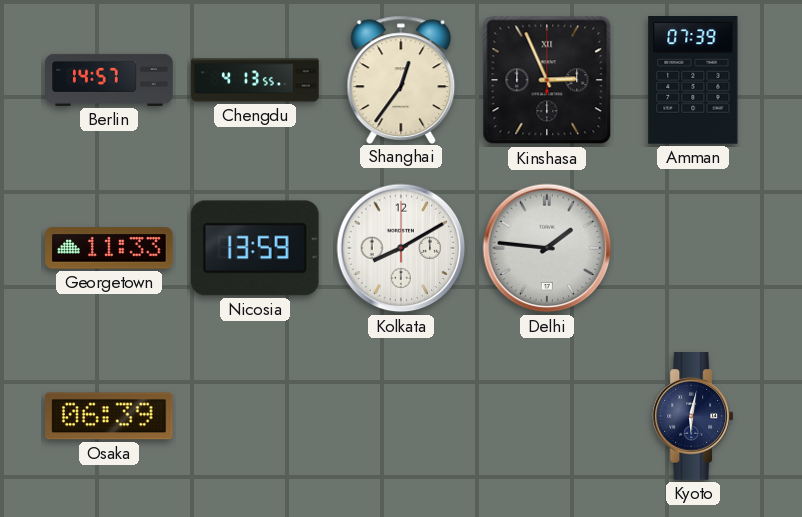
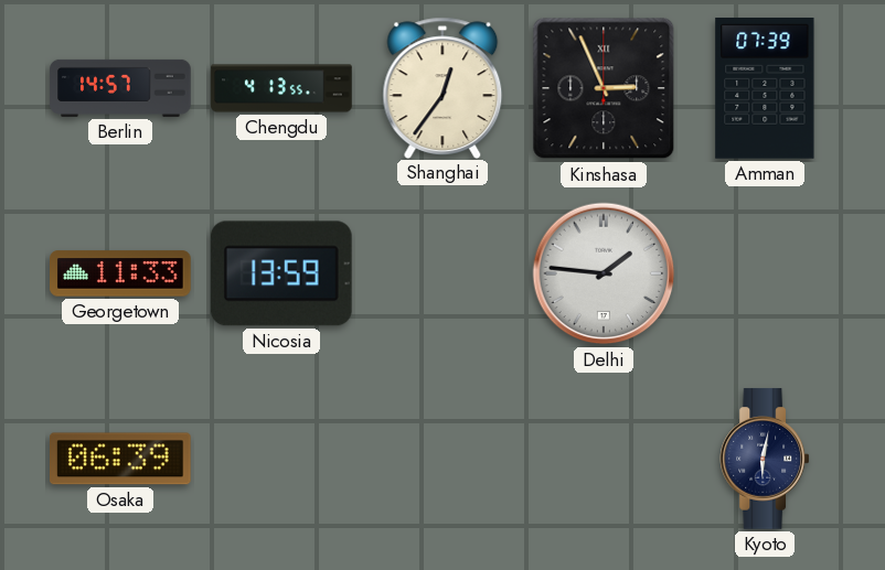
Kolkata: 8:10 -> none
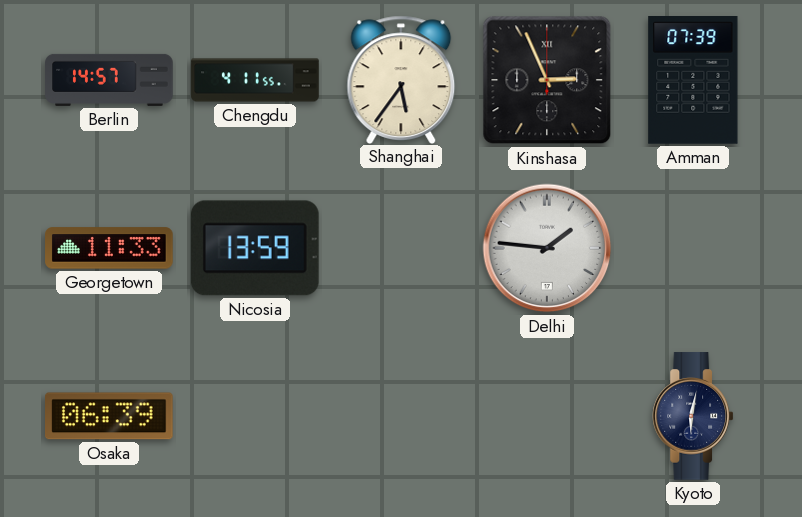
Chengdu: 4:13 -> 4:11
Shanghai: 12:36 -> 5:36
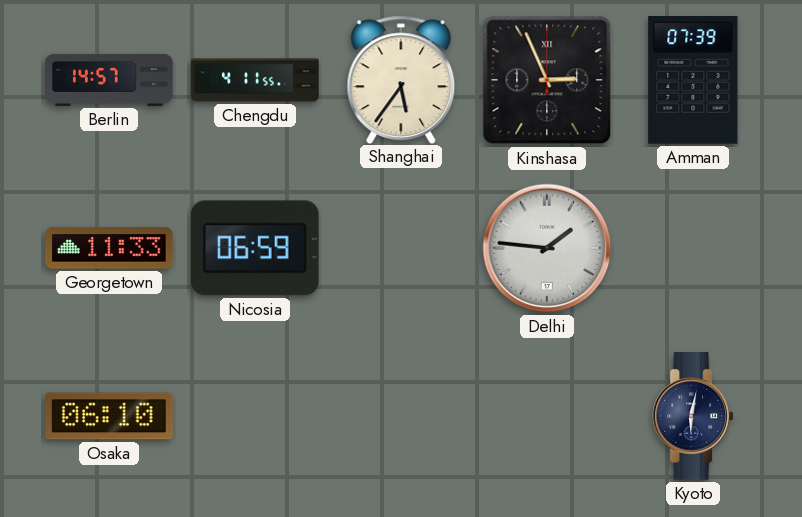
Nicosia: 13:59 -> 06:59
Osaka: 06:39 -> 06:10
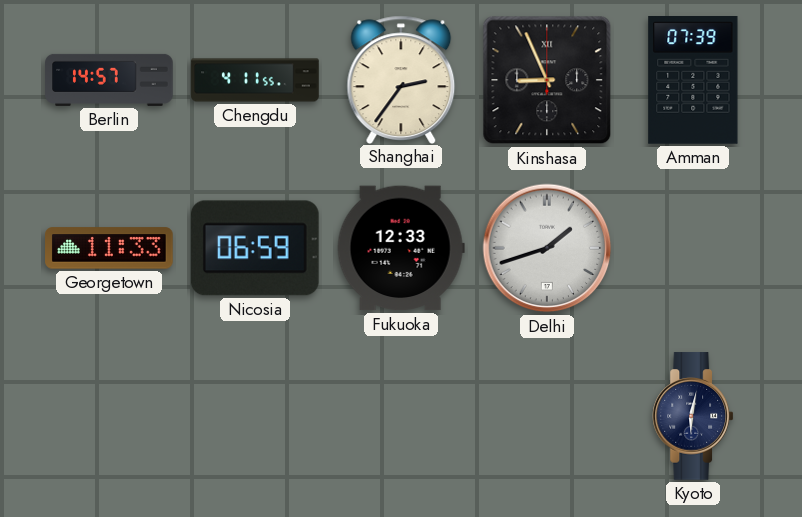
Shanghai: 5:36 -> 2:36
Kinshasa: 2:56 -> 8:56
Fukuoka: none -> 12:33
Delhi: 1:46 -> 1:42
Osaka: 06:10 -> none
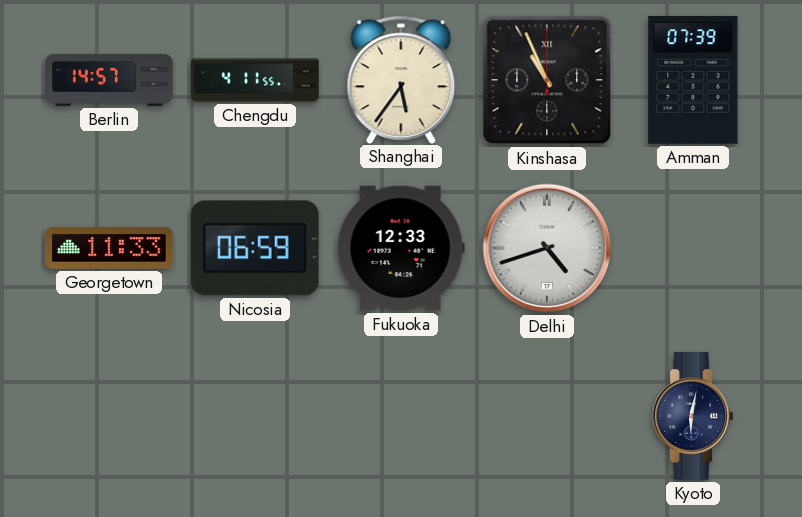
Shanghai: 2:36 -> 5:36
Kinshasa: 8:56 -> 10:56
Delhi: 1:42 -> 4:42
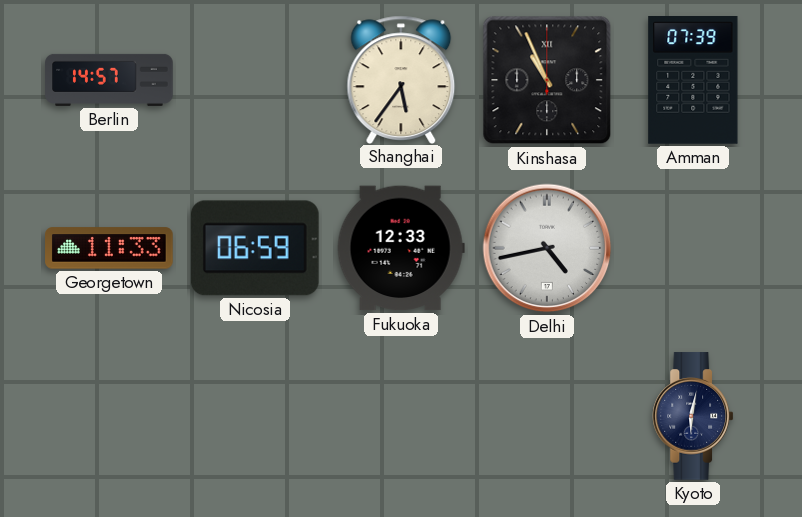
Chengdu: 4:11 -> none
Delhi: 4:42 -> 4:43
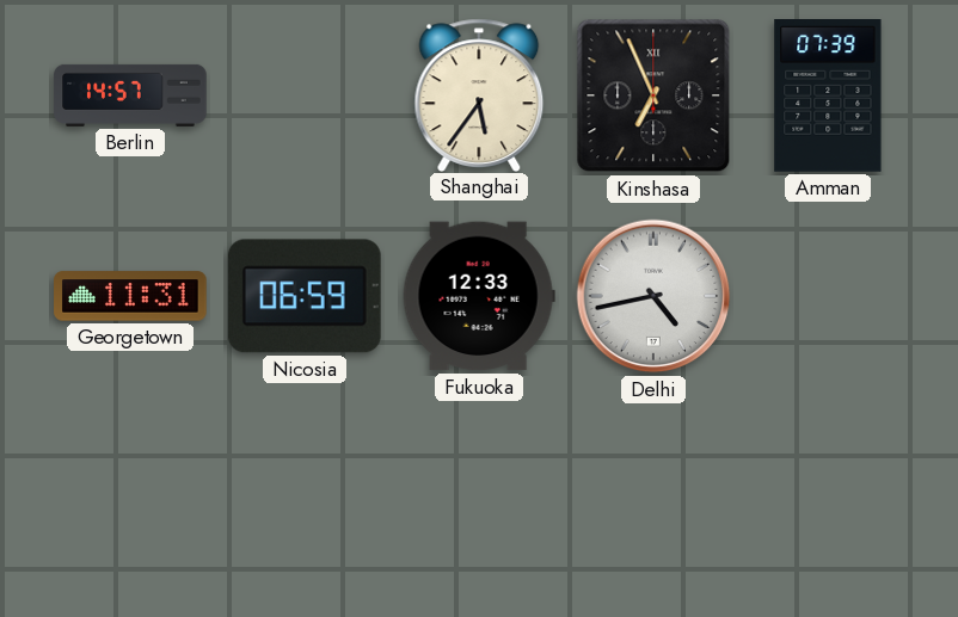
Kinshasa: 10:56 -> 6:56
Georgetown: 11:33 -> 11:31
Kyoto: 6:02 -> none
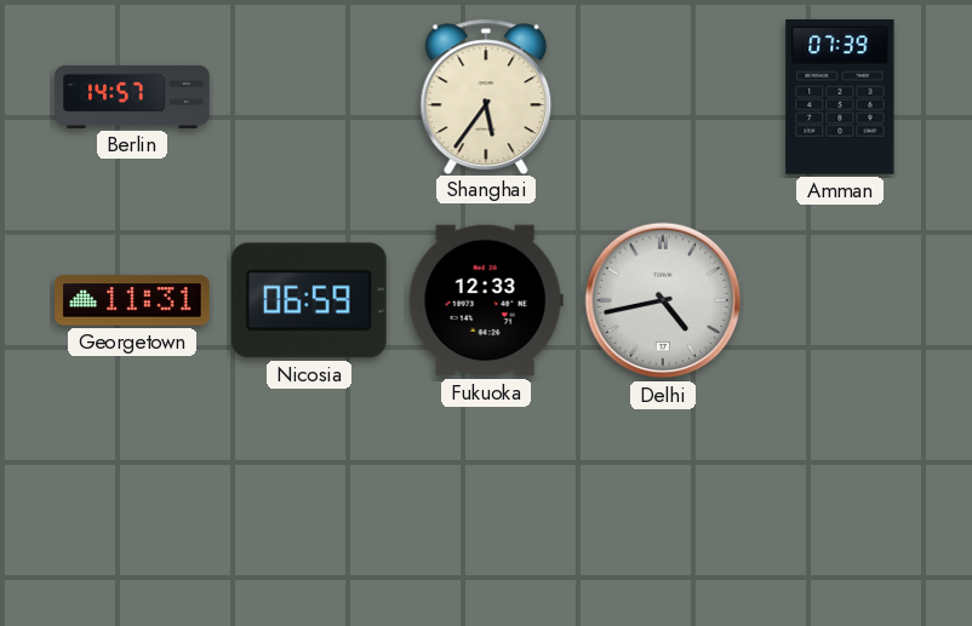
Kinshasa: 6:56 -> none
